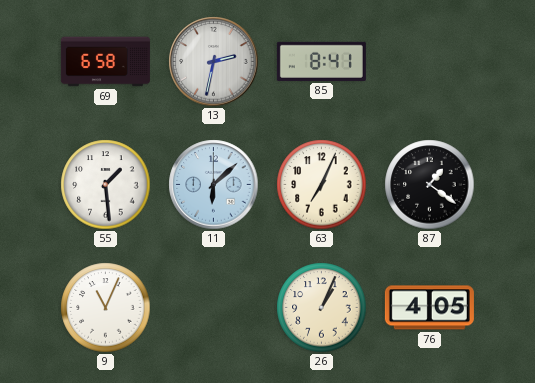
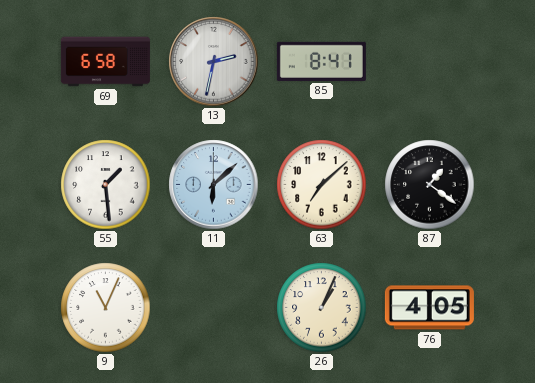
63: 7:04 -> 7:08
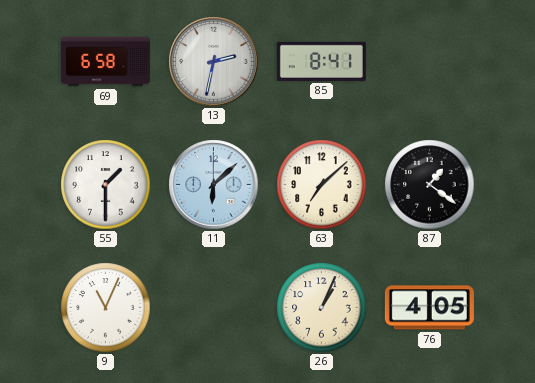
55: 1:29 -> 1:30
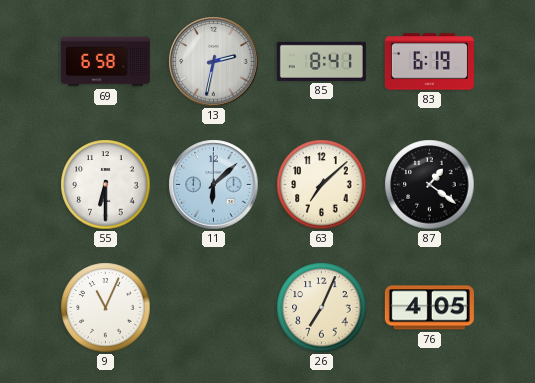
83: none -> 6:19
55: 1:30 -> 6:30
26: 1:04 -> 7:04
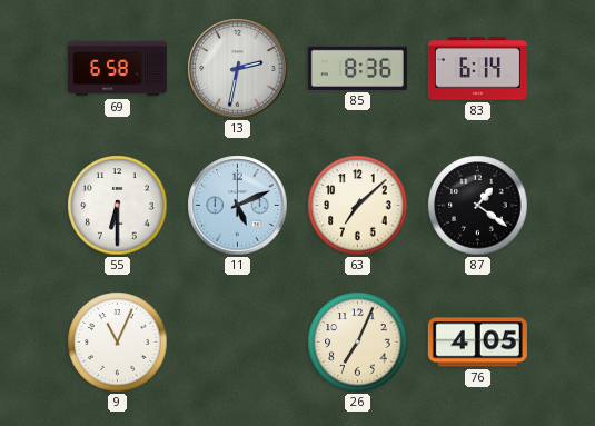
85: 8:41 -> 8:36
83: 6:19 -> 6:14
11: 6:08 -> 5:11
